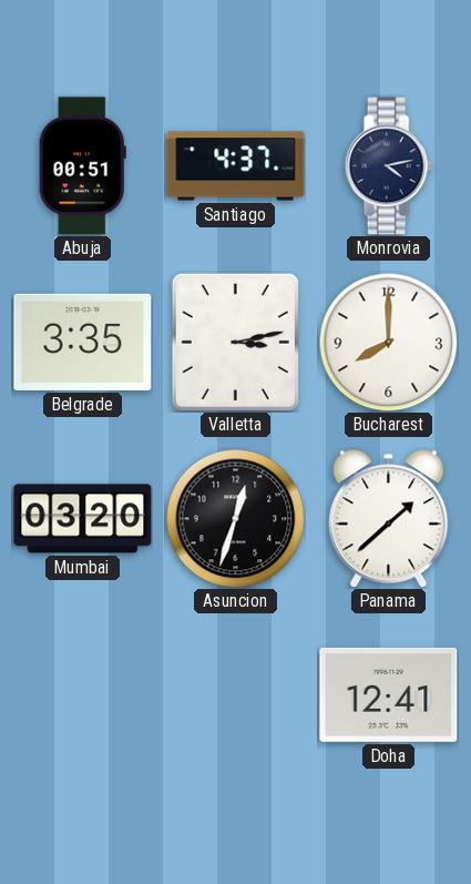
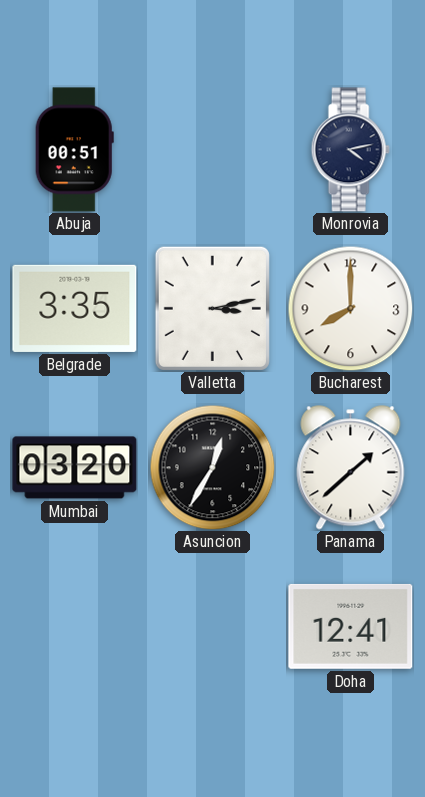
Santiago: 4:37 -> none
Asuncion: 12:33 -> 12:35
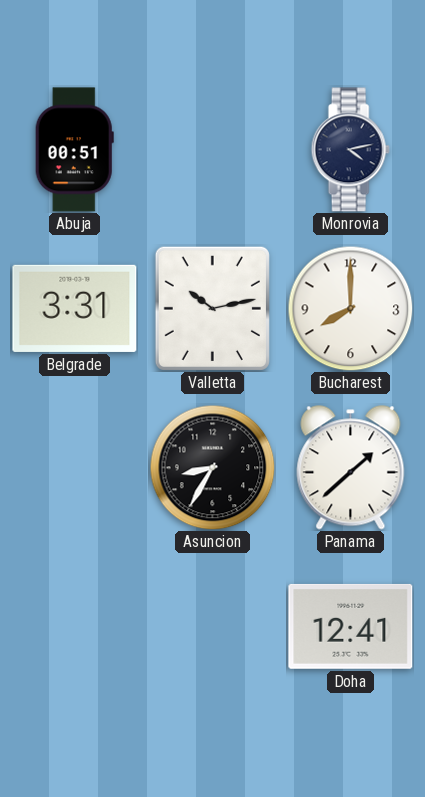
Belgrade: 3:35 -> 3:31
Valletta: 3:13 -> 10:13
Mumbai: 03:20 -> none
Asuncion: 12:35 -> 8:35
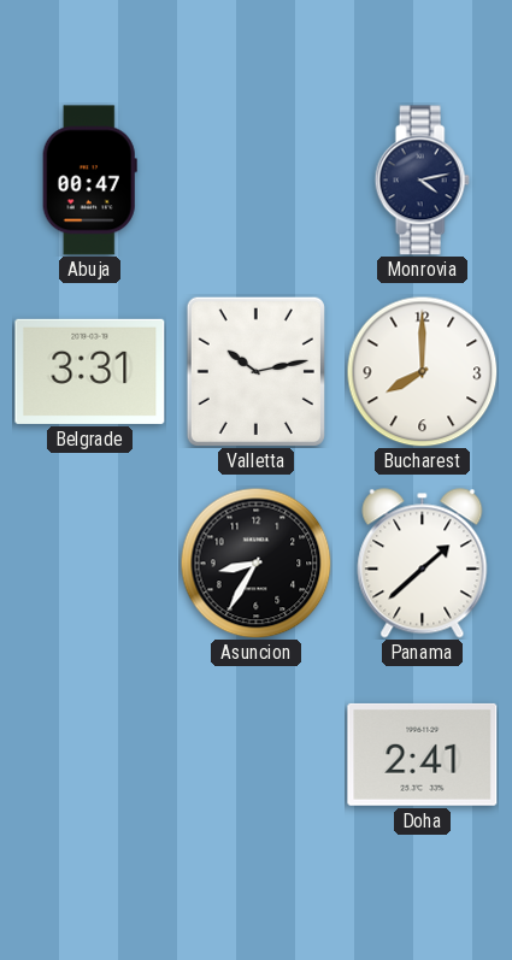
Abuja: 00:51 -> 00:47
Doha: 12:41 -> 2:41
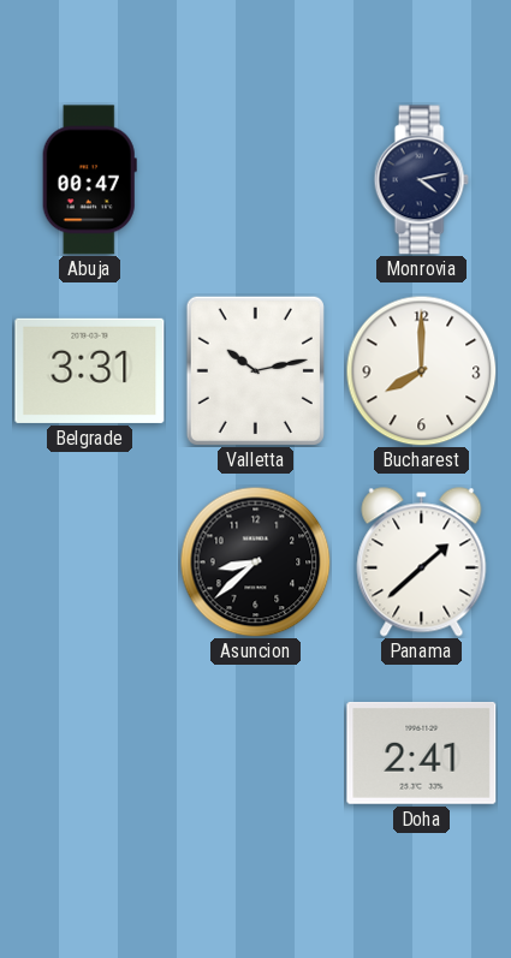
Asuncion: 8:35 -> 8:38
